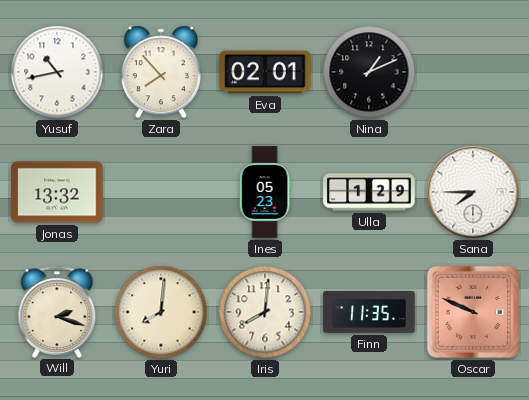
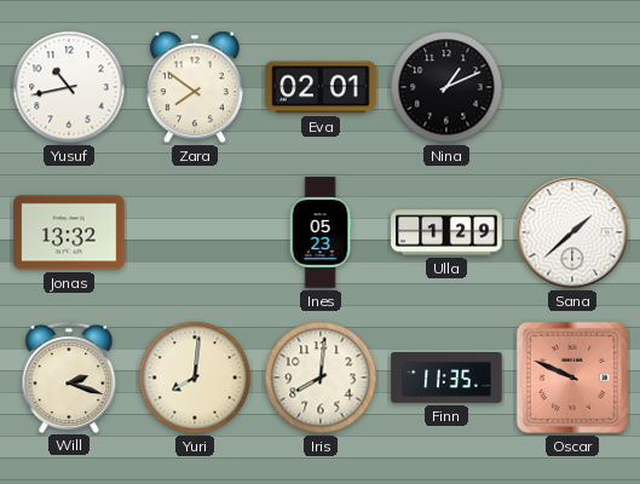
Zara: 7:53 -> 7:51
Sana: 7:45 -> 1:38
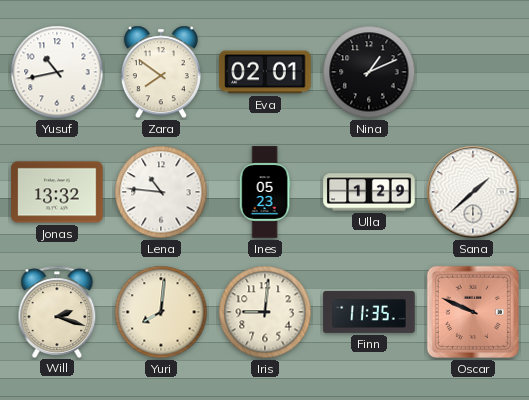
Lena: none -> 10:46
Iris: 8:01 -> 9:01
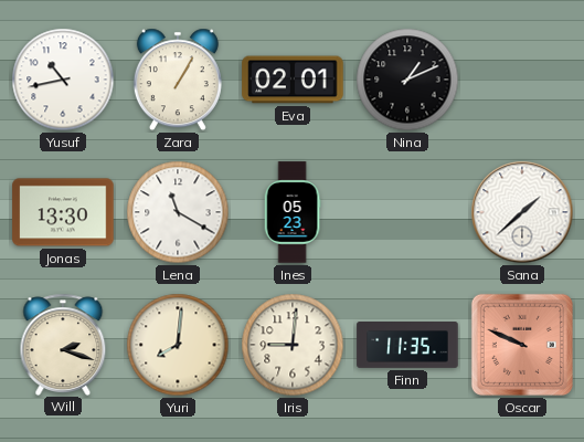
Zara: 7:51 -> 1:05
Jonas: 13:32 -> 13:30
Lena: 10:46 -> 11:20
Ulla: 1:29 -> none
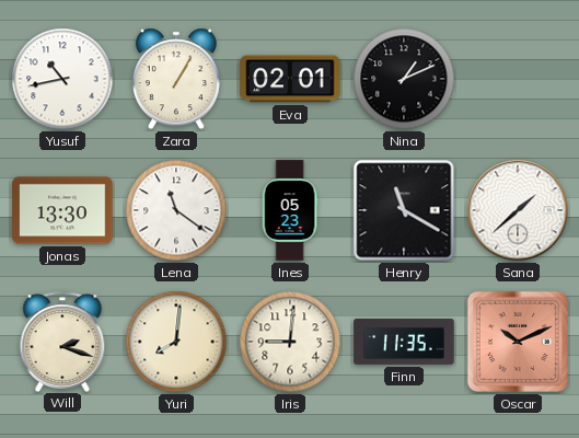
Lena: 11:20 -> 11:21
Henry: none -> 11:20
Oscar: 9:49 -> 10:11
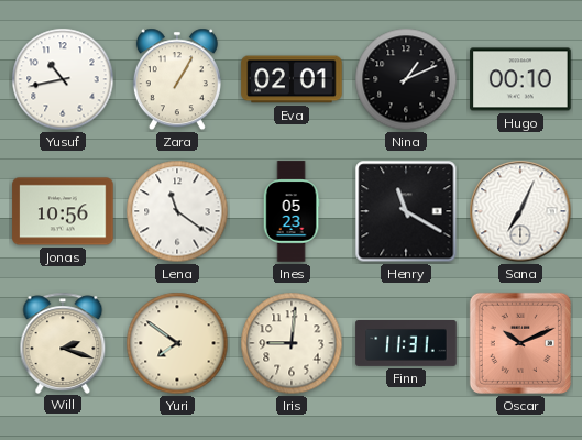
Hugo: none -> 00:10
Jonas: 13:30 -> 10:56
Sana: 1:38 -> 7:04
Yuri: 8:01 -> 7:51
Finn: 11:35 -> 11:31
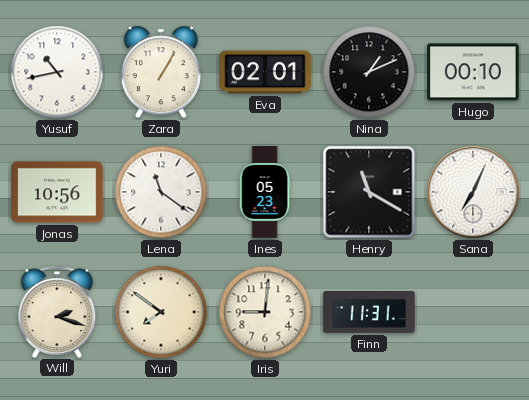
Oscar: 10:11 -> none
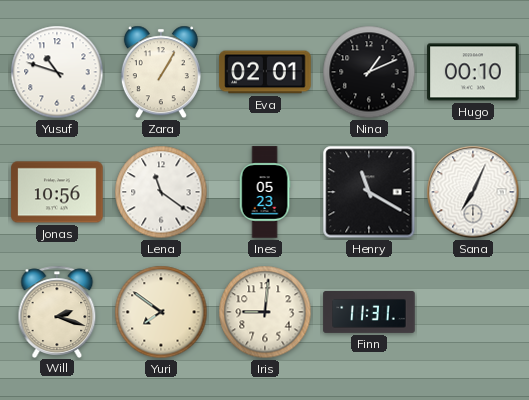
Yusuf: 10:43 -> 10:48
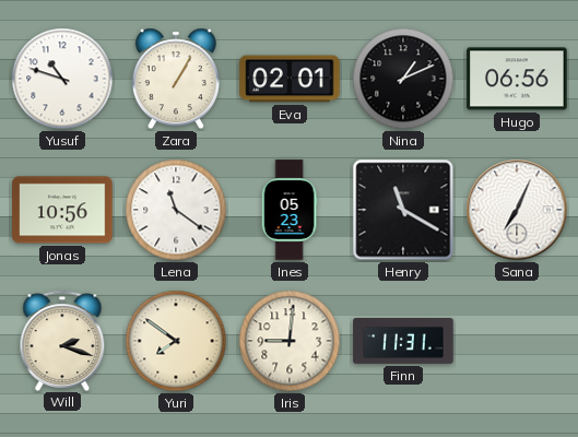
Hugo: 00:10 -> 06:56
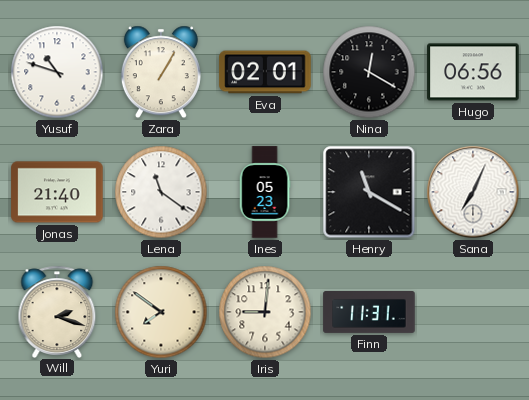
Nina: 1:11 -> 12:20
Jonas: 10:56 -> 21:40
